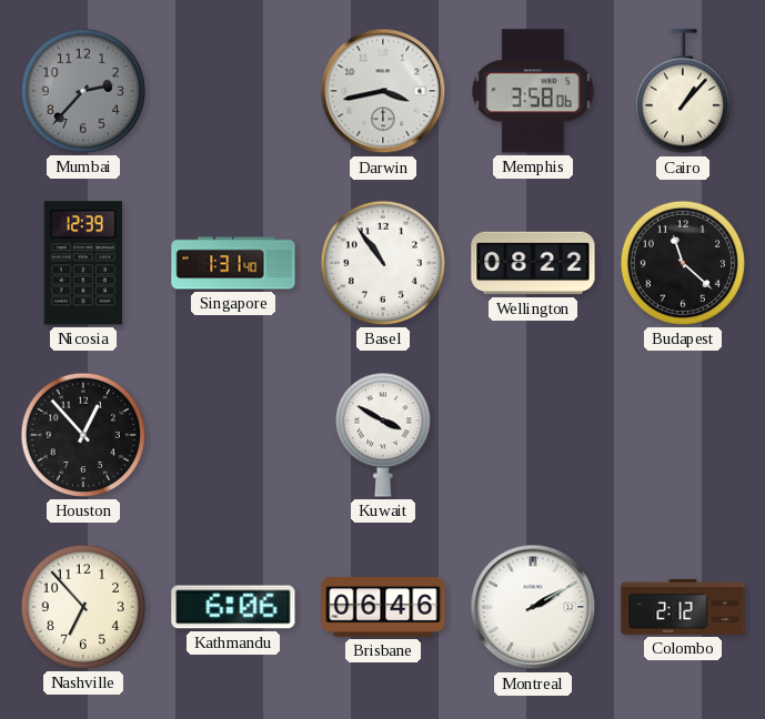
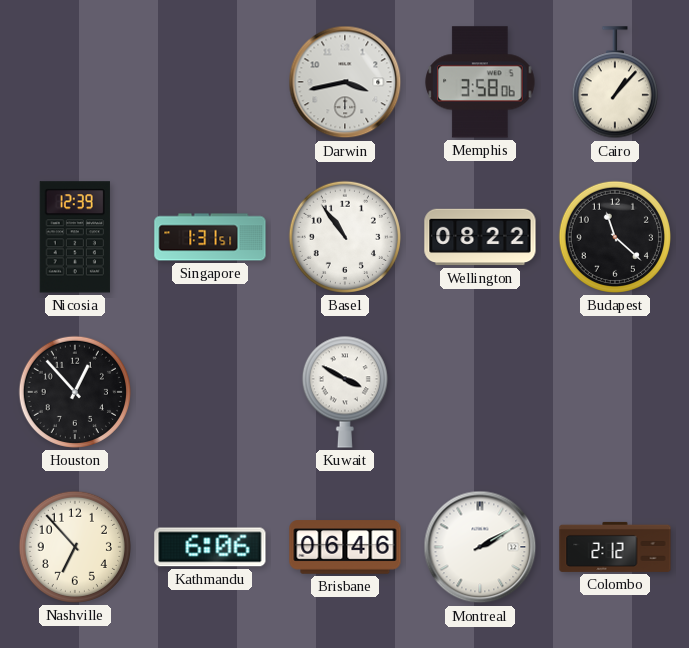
Mumbai: 2:37 -> none
Singapore: 1:31:40 -> 1:31:51
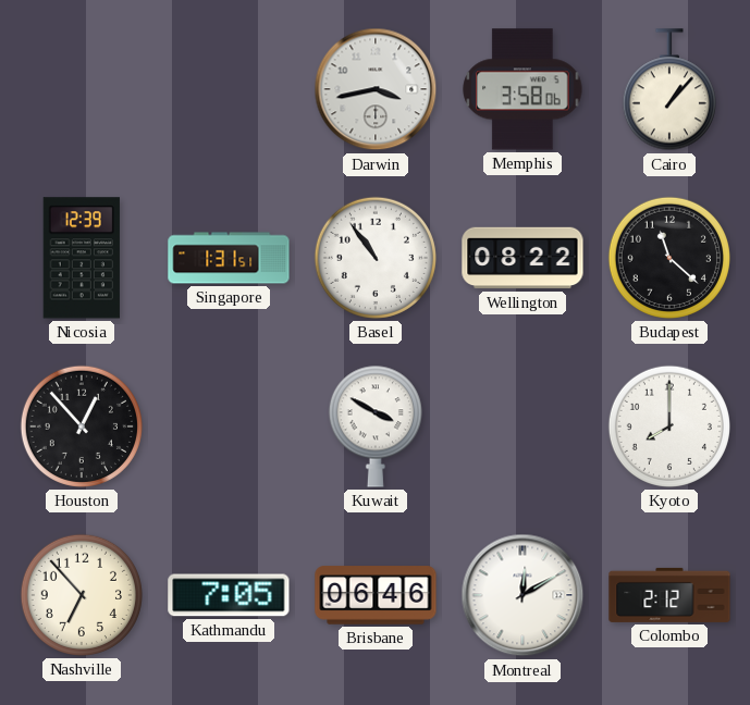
Kyoto: none -> 8:00
Kathmandu: 6:06 -> 7:05
Montreal: 2:10 -> 12:10
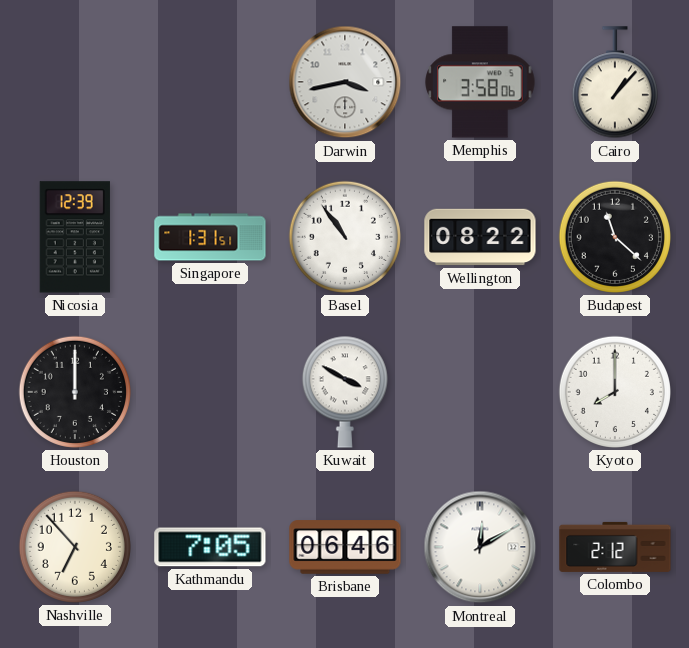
Houston: 12:53 -> 12:00
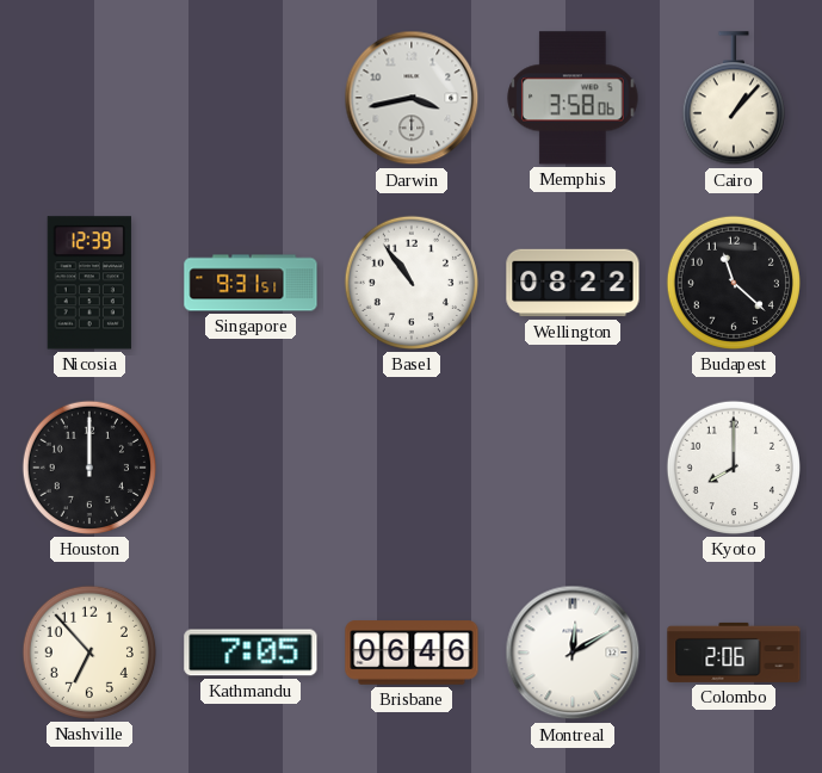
Singapore: 1:31 -> 9:31
Kuwait: 3:50 -> none
Colombo: 2:12 -> 2:06
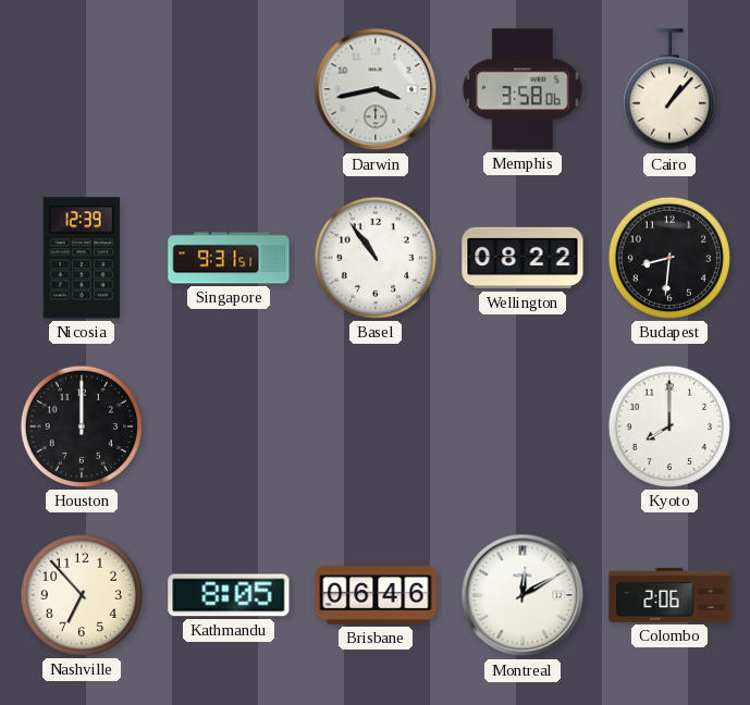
Budapest: 11:22 -> 8:31
Kathmandu: 7:05 -> 8:05
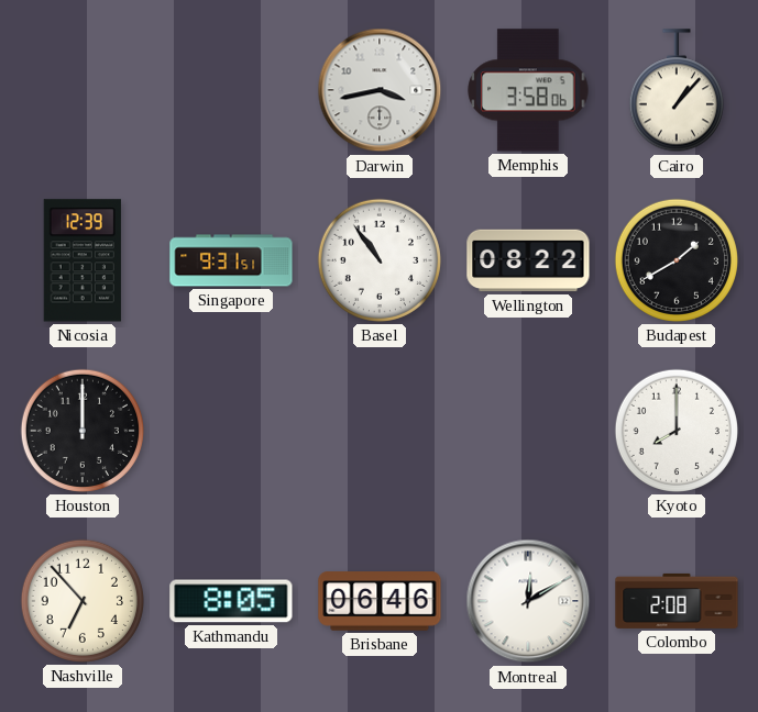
Budapest: 8:31 -> 1:40
Colombo: 2:06 -> 2:08
